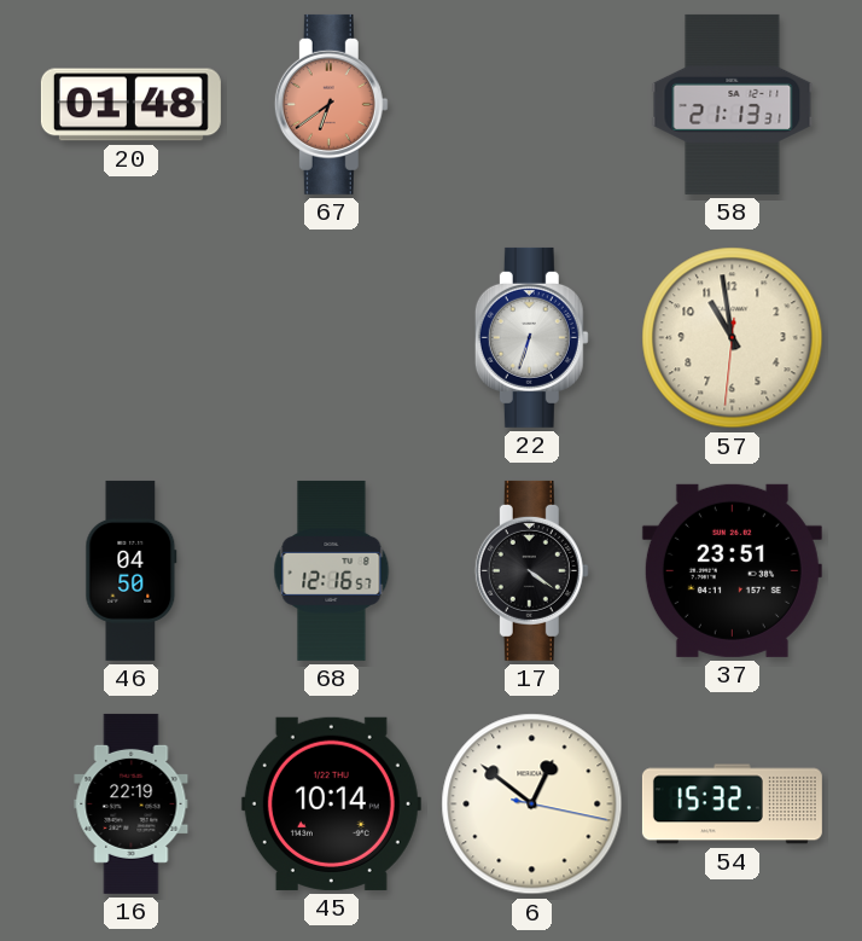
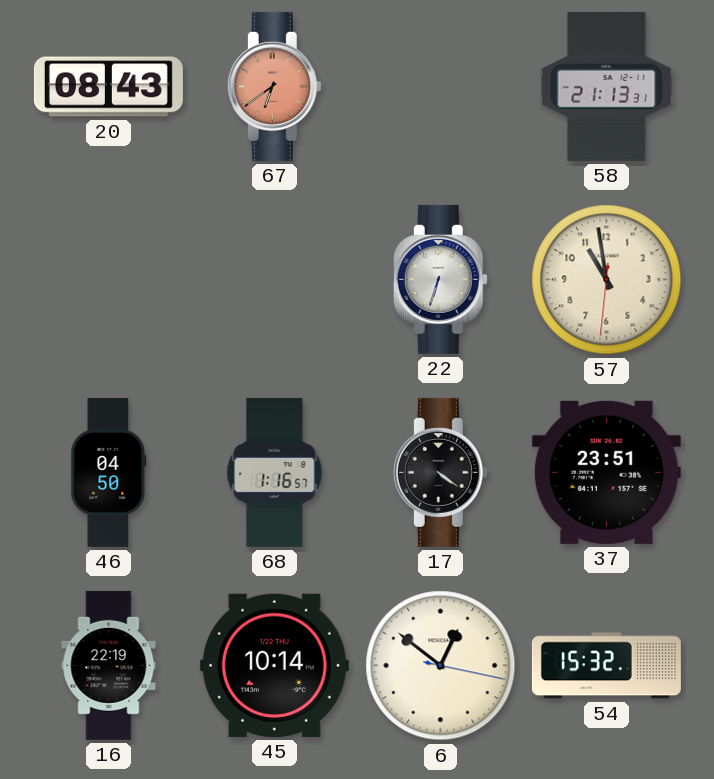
20: 01:48 -> 08:43
68: 12:16 -> 1:16
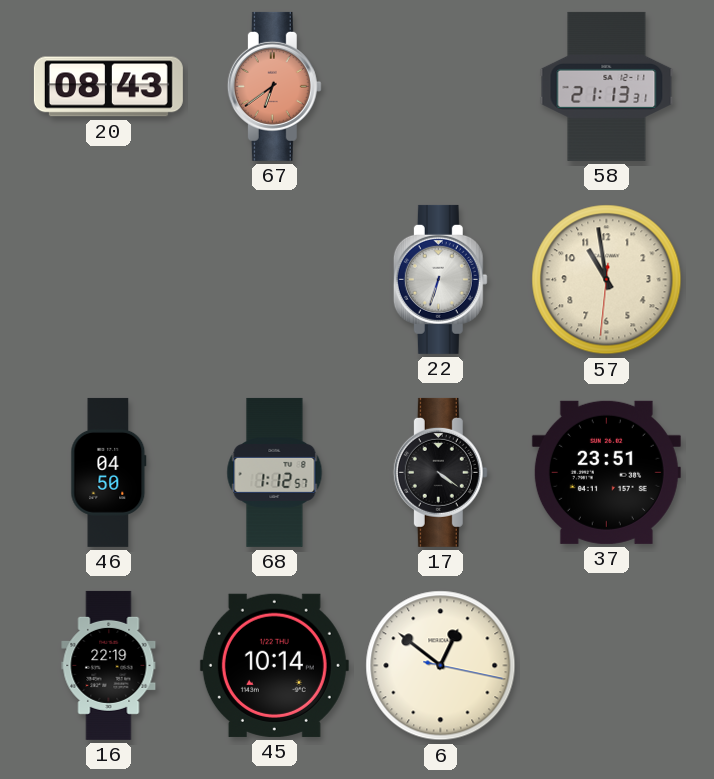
68: 1:16 -> 1:12
54: 15:32 -> none
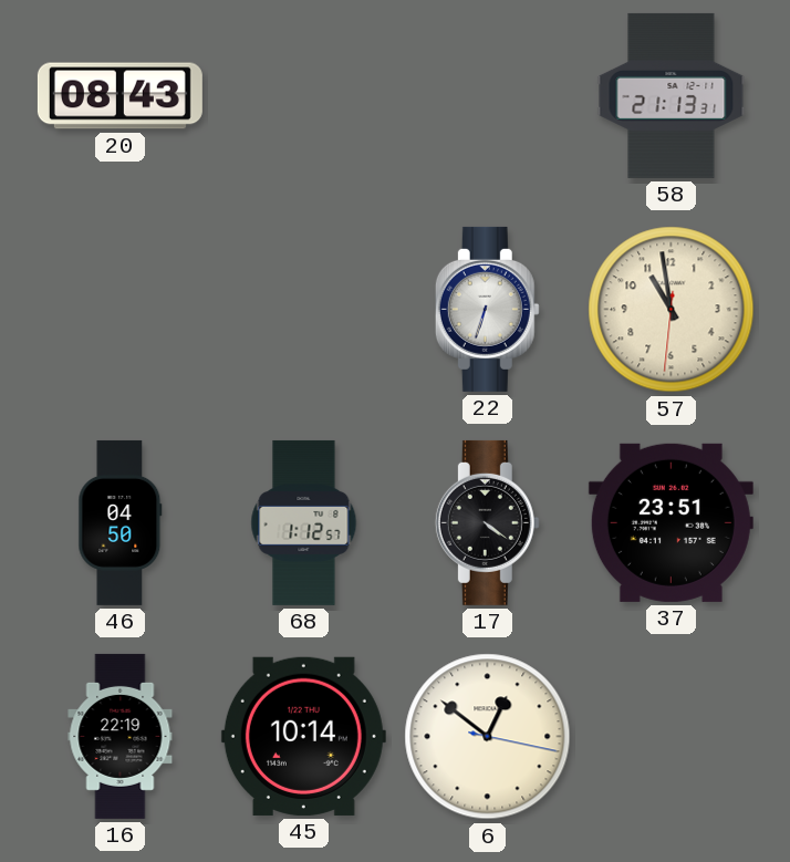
67: 6:39 -> none
